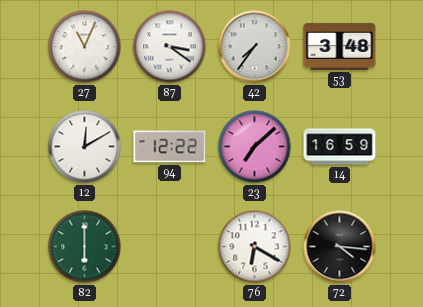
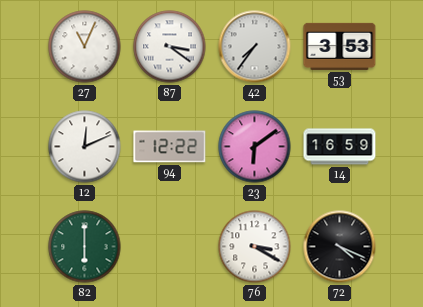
53: 3:48 -> 3:53
12: 12:10 -> 12:11
23: 7:08 -> 6:09
76: 6:20 -> 3:20
72: 4:16 -> 4:19
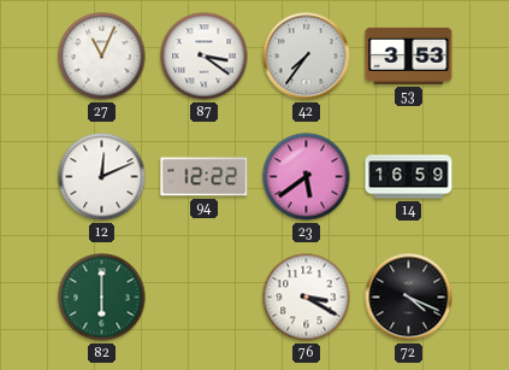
23: 6:09 -> 5:39
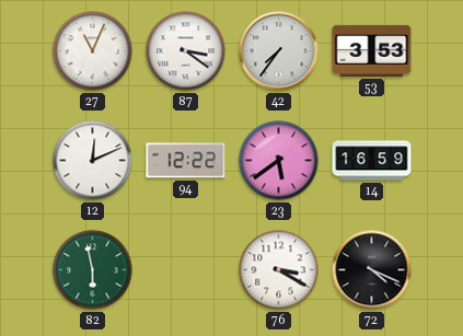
82: 6:00 -> 5:58
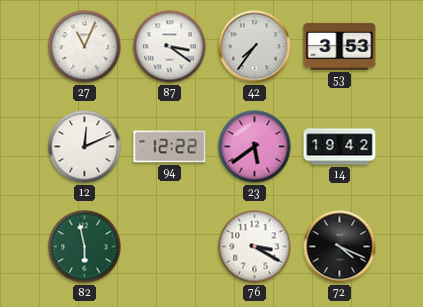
14: 16:59 -> 19:42
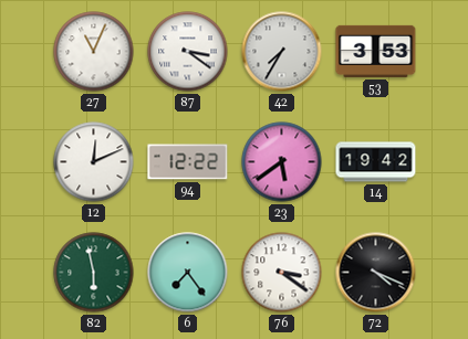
42: 7:36 -> 7:35
6: none -> 7:24
76: 3:20 -> 3:21
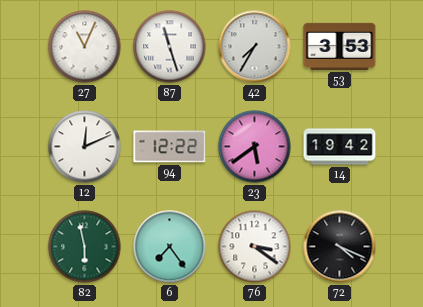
87: 3:21 -> 11:27
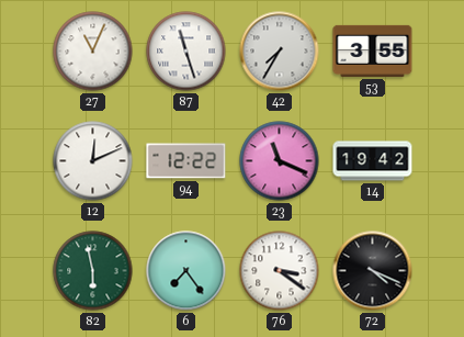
53: 3:53 -> 3:55
23: 5:39 -> 11:19
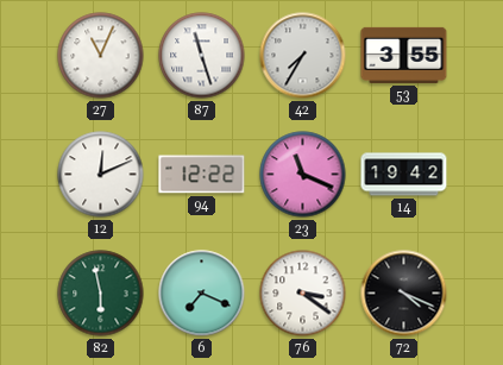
6: 7:24 -> 7:19
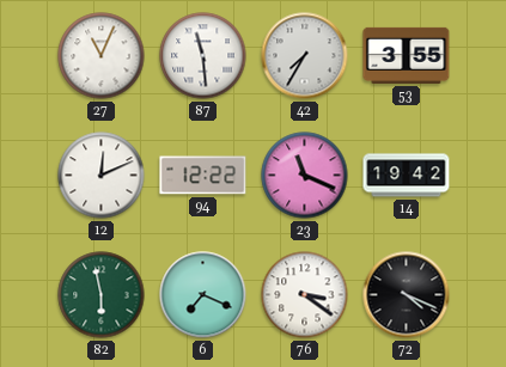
87: 11:27 -> 11:29
